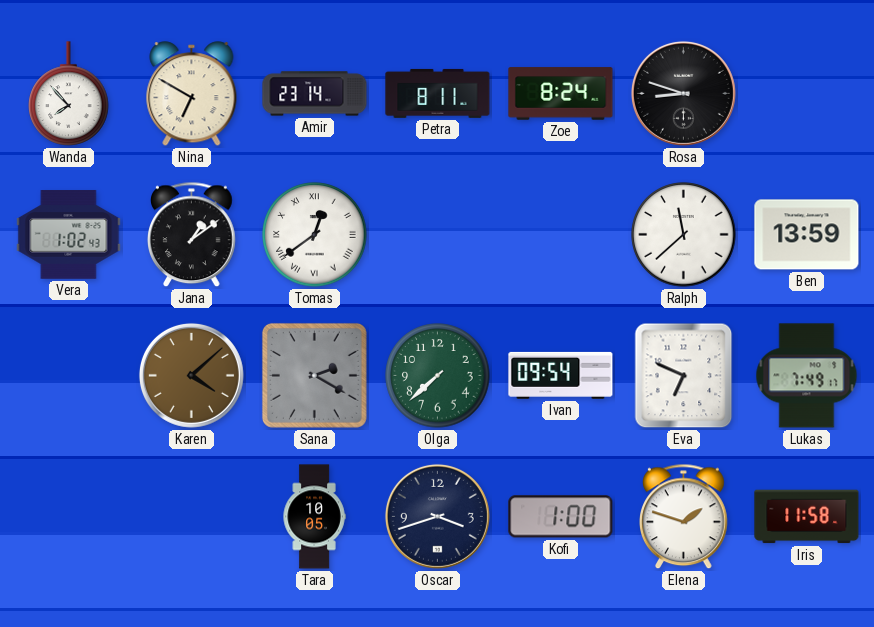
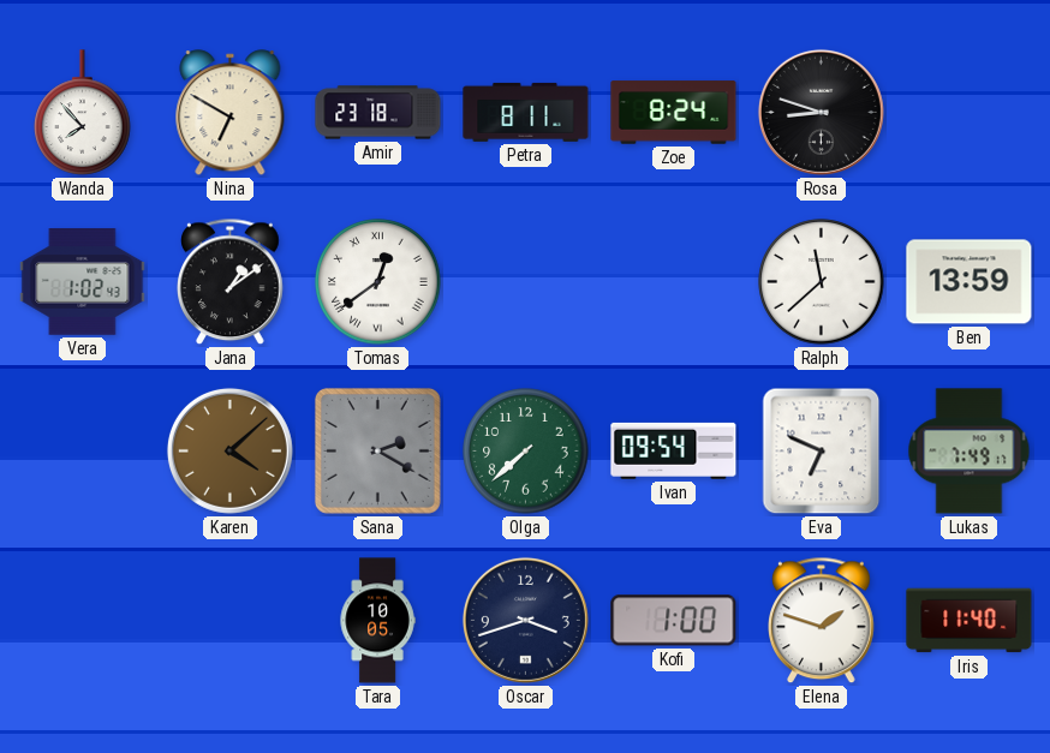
Amir: 23:14 -> 23:18
Iris: 11:58 -> 11:40
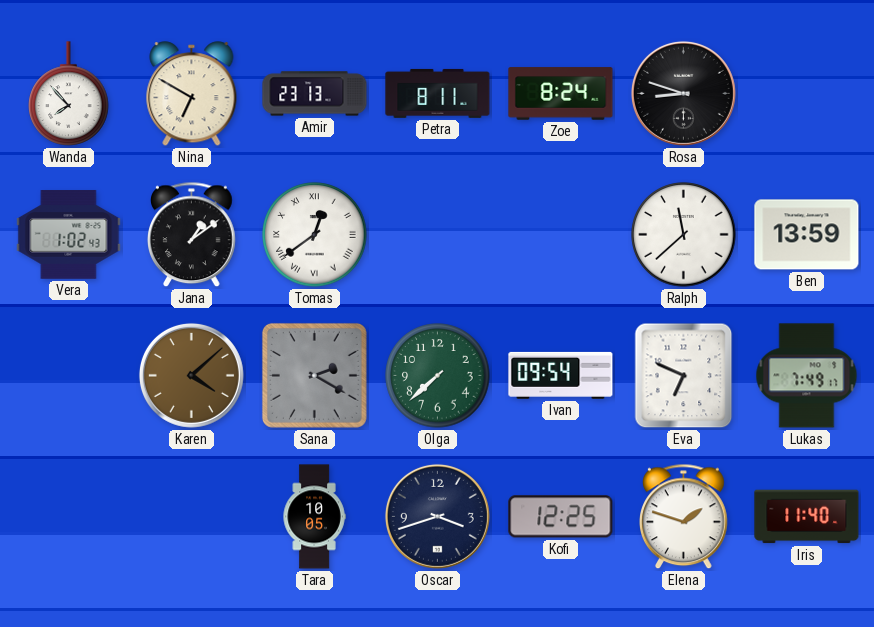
Amir: 23:18 -> 23:13
Kofi: 1:00 -> 12:25
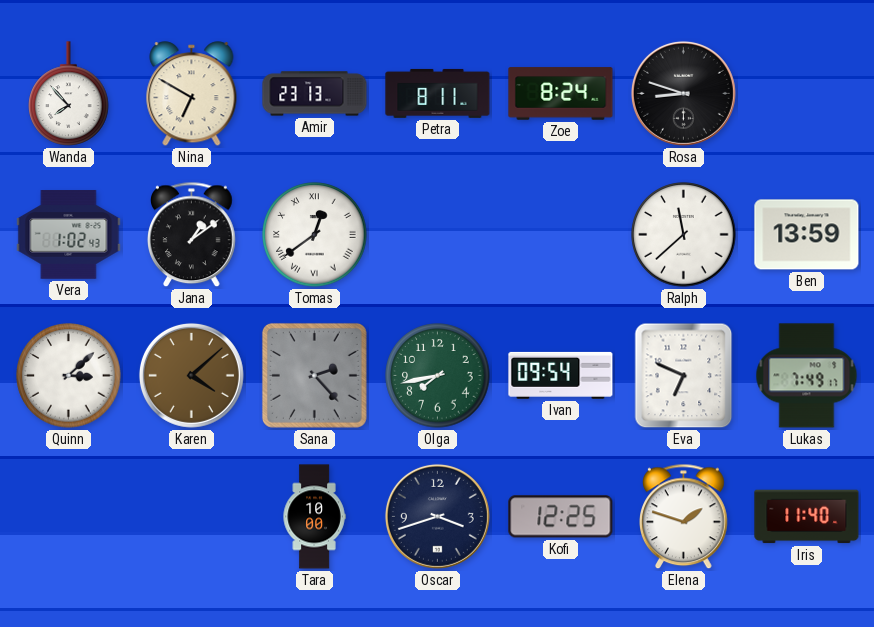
Quinn: none -> 3:08
Sana: 2:20 -> 2:23
Olga: 7:38 -> 7:43
Tara: 10:05 -> 10:00
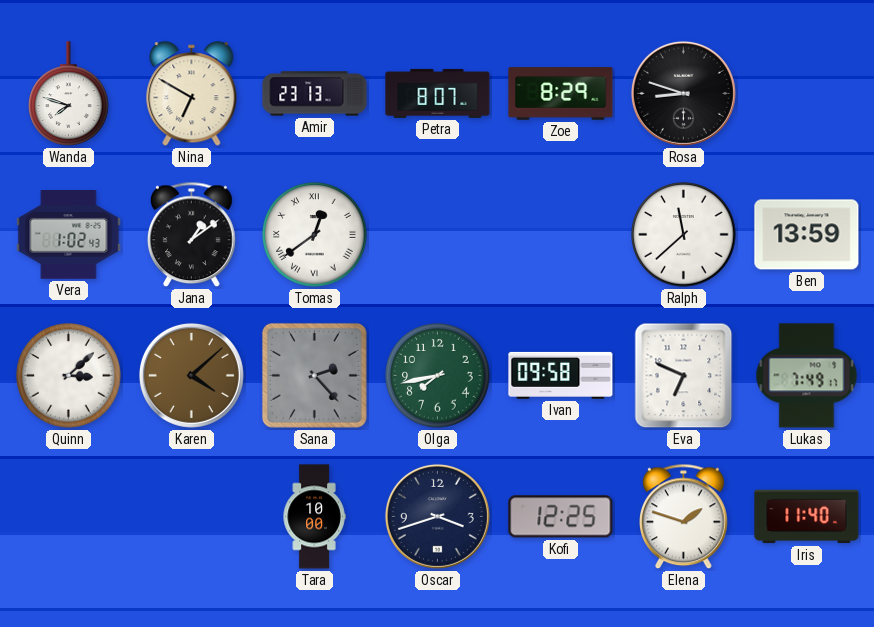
Wanda: 7:53 -> 7:48
Petra: 8:11 -> 8:07
Zoe: 8:24 -> 8:29
Ivan: 09:54 -> 09:58
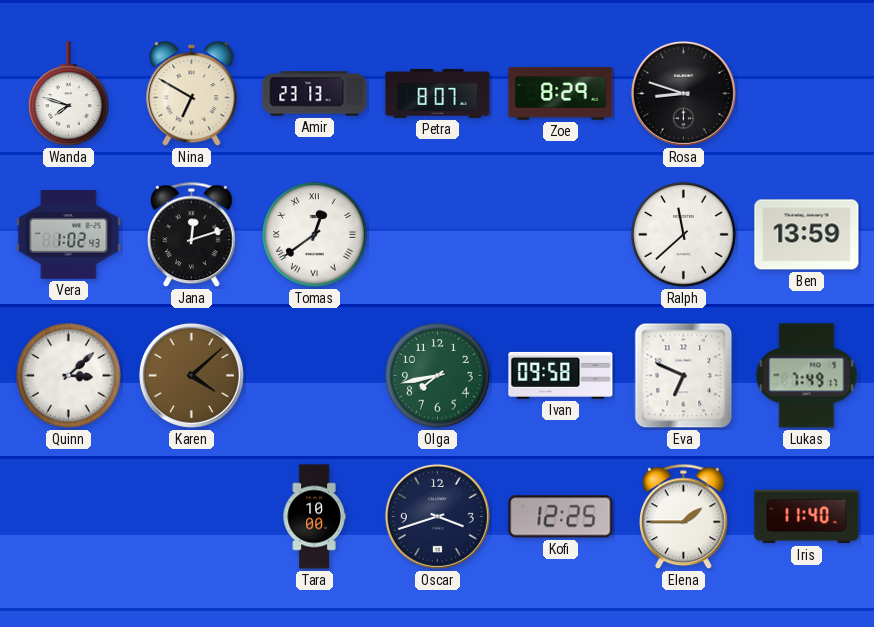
Jana: 1:09 -> 12:12
Sana: 2:23 -> none
Elena: 1:48 -> 1:45
